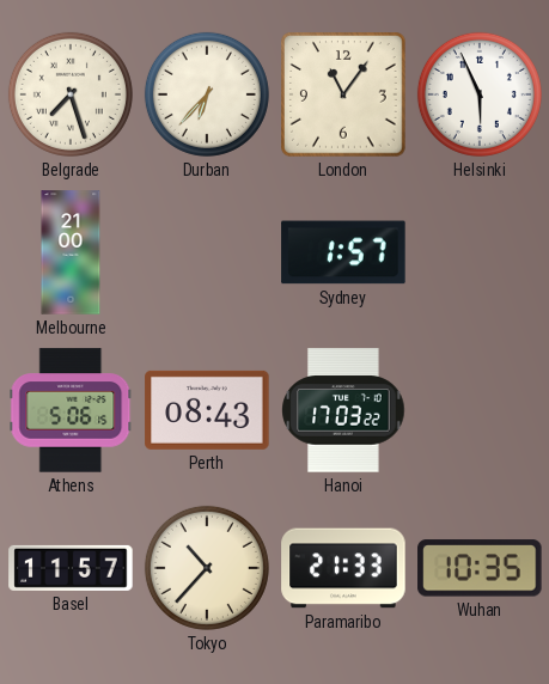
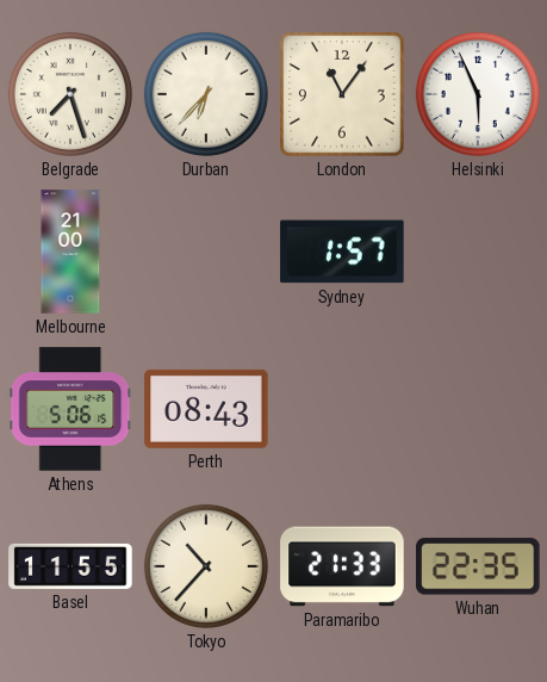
Hanoi: 17:03 -> none
Basel: 11:57 -> 11:55
Wuhan: 10:35 -> 22:35
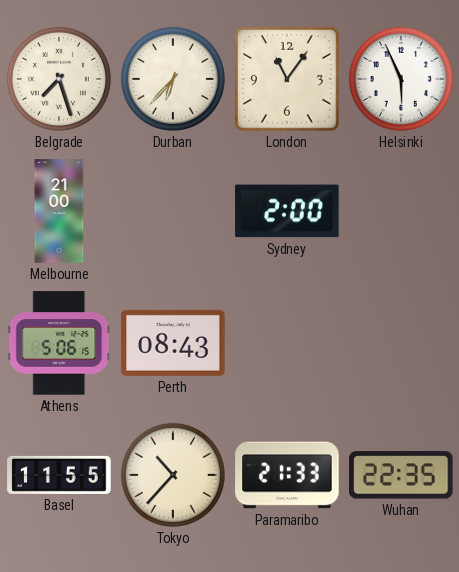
Sydney: 1:57 -> 2:00
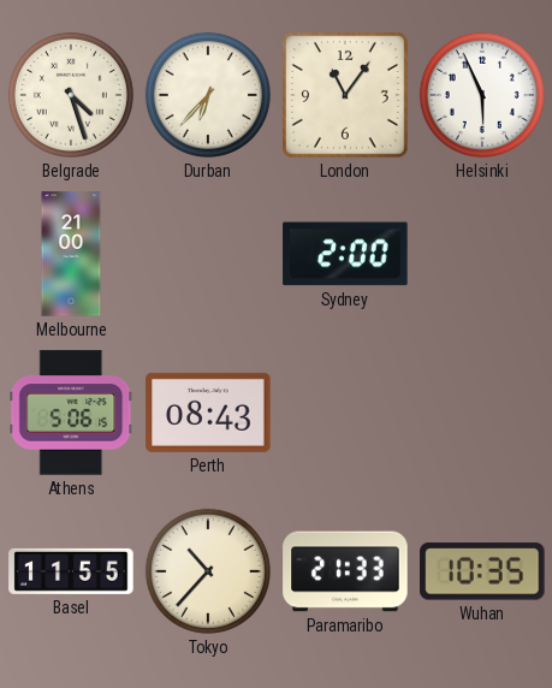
Belgrade: 7:27 -> 4:27
Wuhan: 22:35 -> 10:35
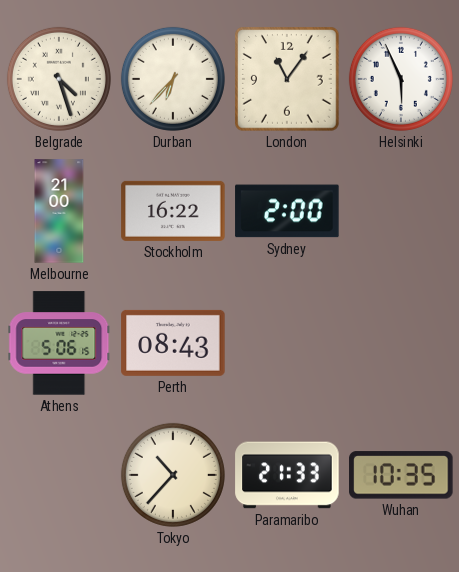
Stockholm: none -> 16:22
Basel: 11:55 -> none
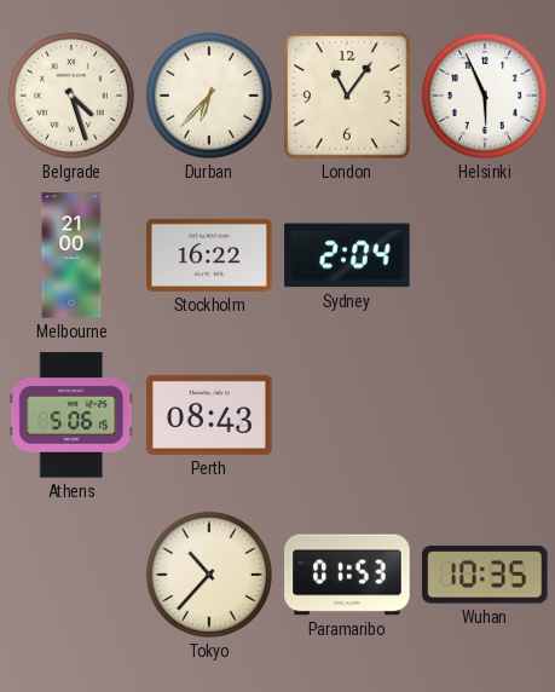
Sydney: 2:00 -> 2:04
Paramaribo: 21:33 -> 01:53
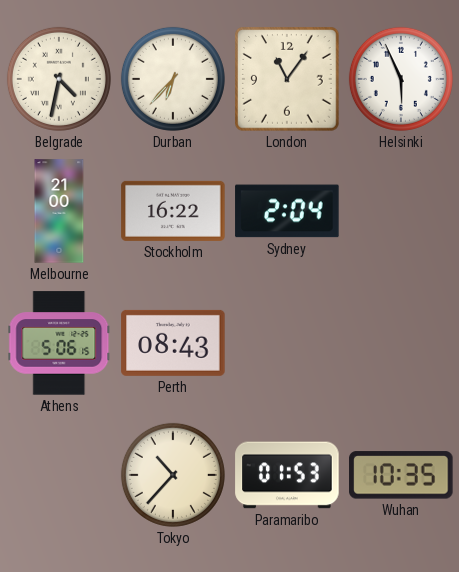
Belgrade: 4:27 -> 4:32
